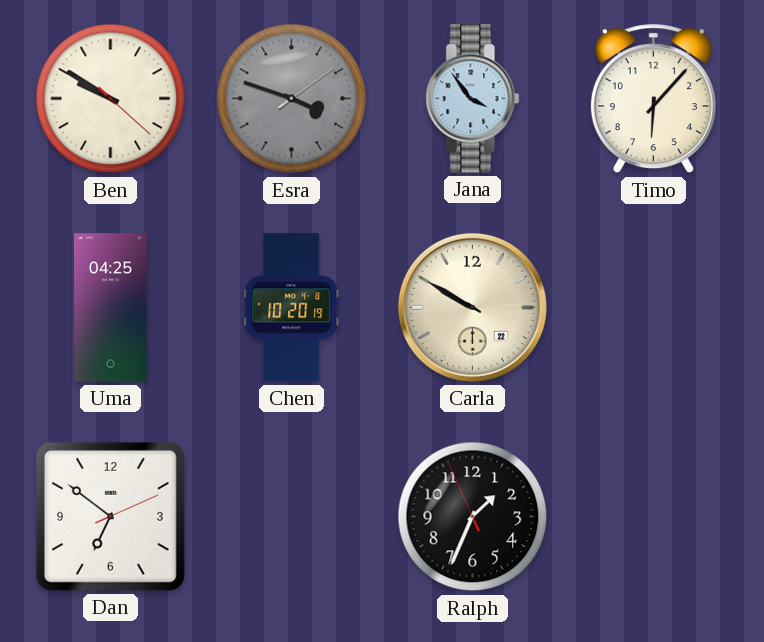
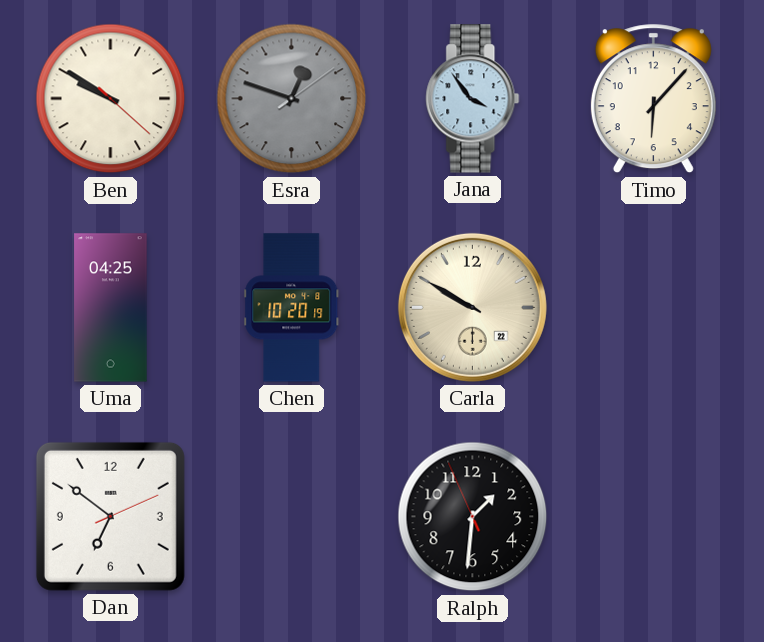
Esra: 3:48 -> 12:48
Ralph: 1:33 -> 1:30
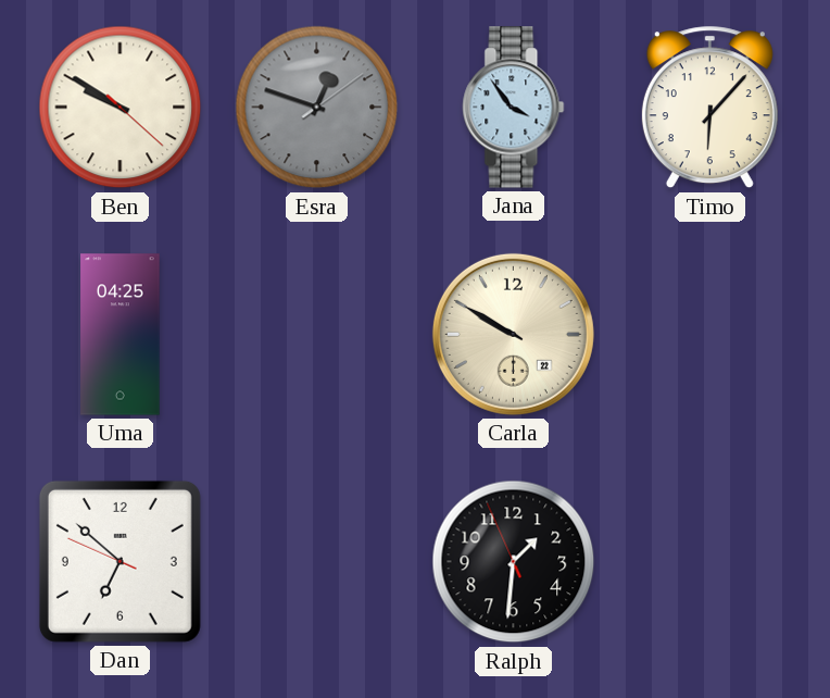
Chen: 10:20 -> none
Dan: 6:51:11 -> 6:51:49
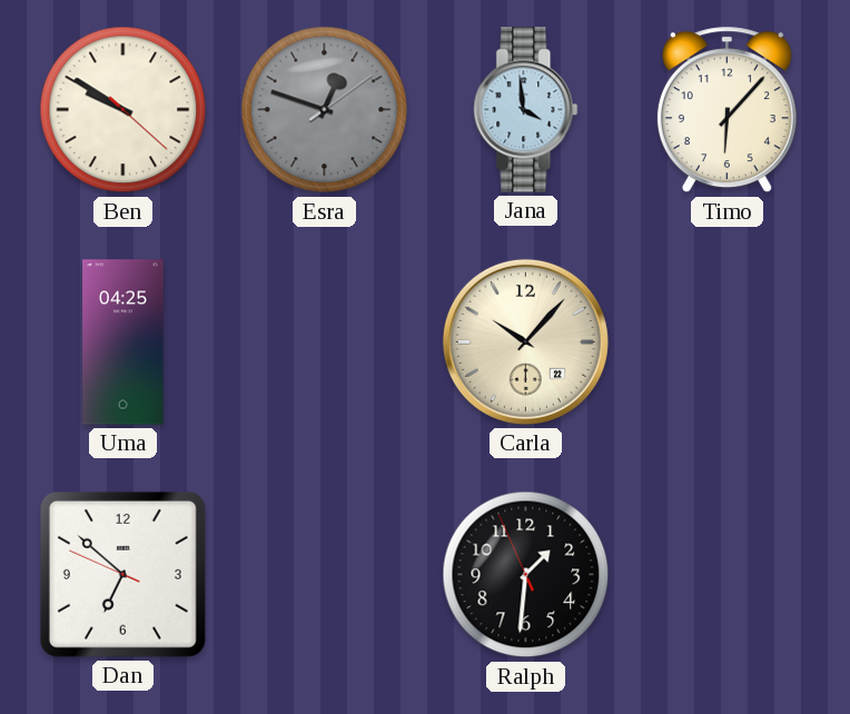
Jana: 3:54 -> 3:59
Carla: 9:50 -> 10:07
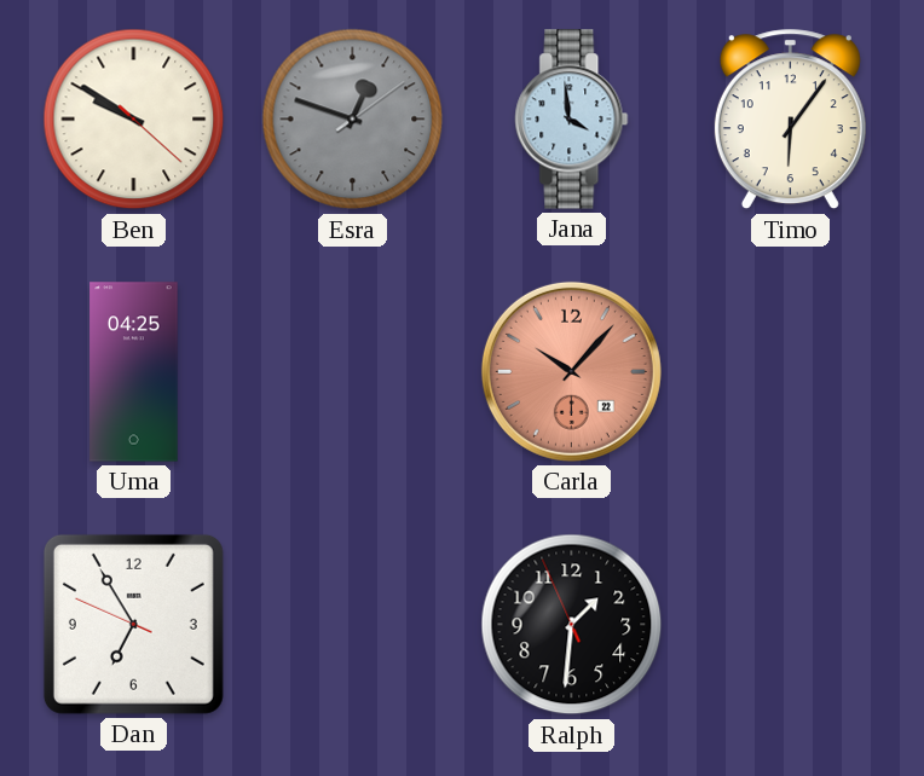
Timo: 6:07 -> 6:06
Carla dial: cream -> salmon
Dan: 6:51 -> 6:54
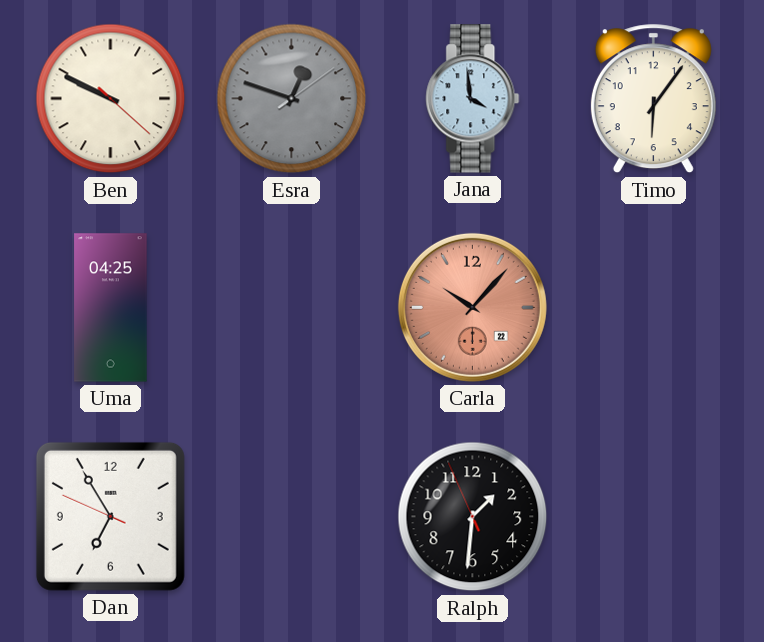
Ben: 9:50 -> 9:49
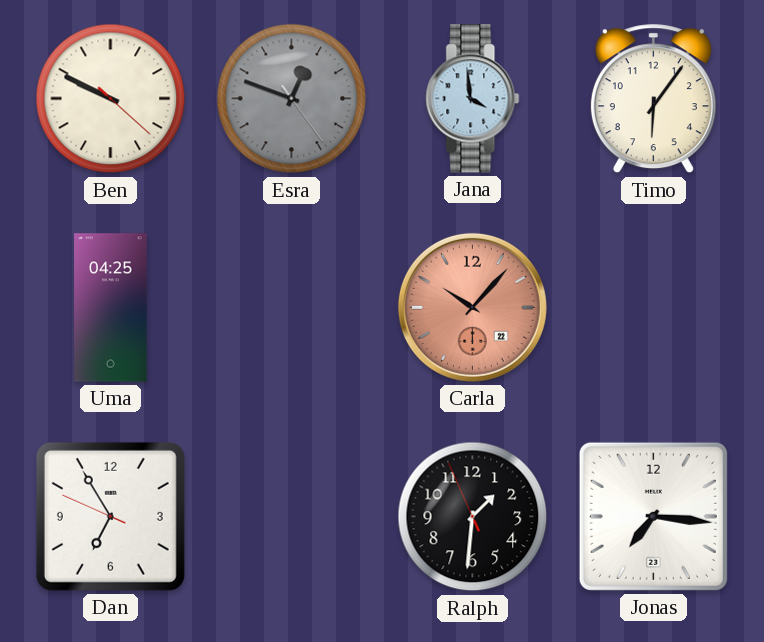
Esra: 12:48:09 -> 12:48:24
Jonas: none -> 7:16
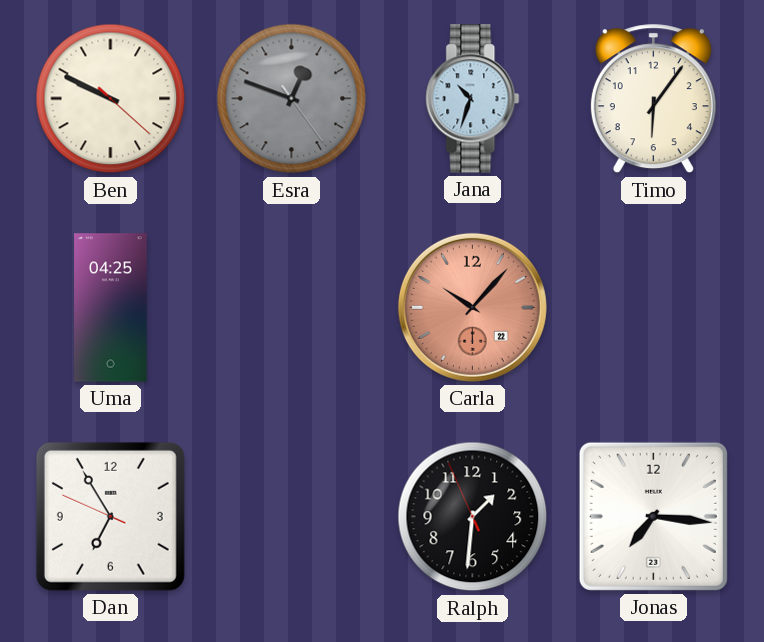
Jana: 3:59 -> 10:33
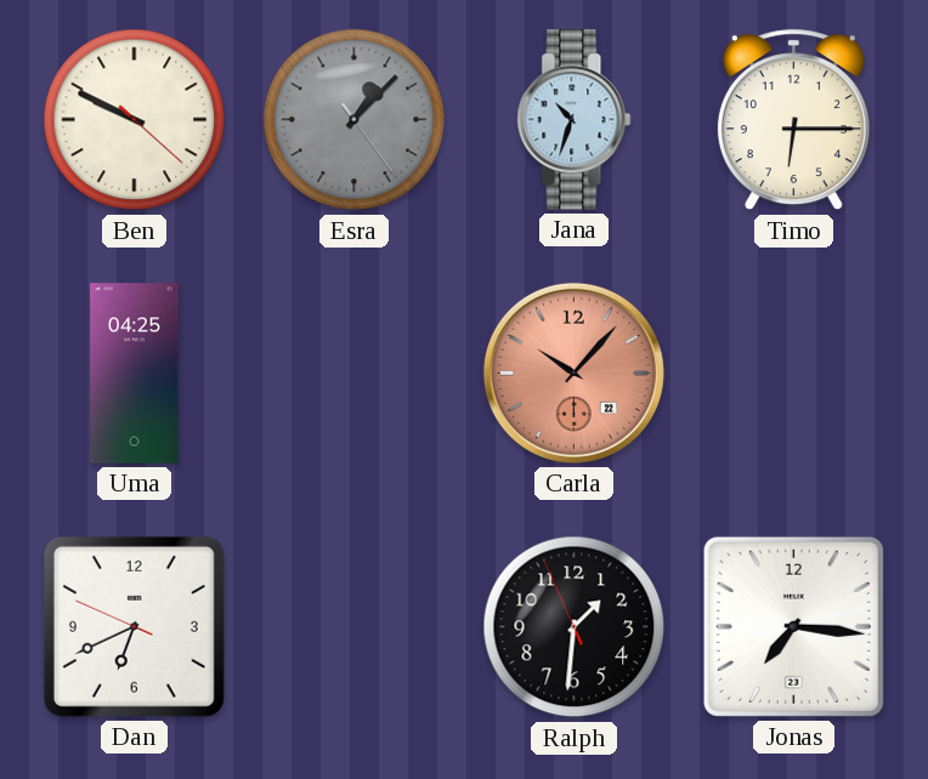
Esra: 12:48 -> 1:07
Timo: 6:06 -> 6:15
Dan: 6:54 -> 6:40
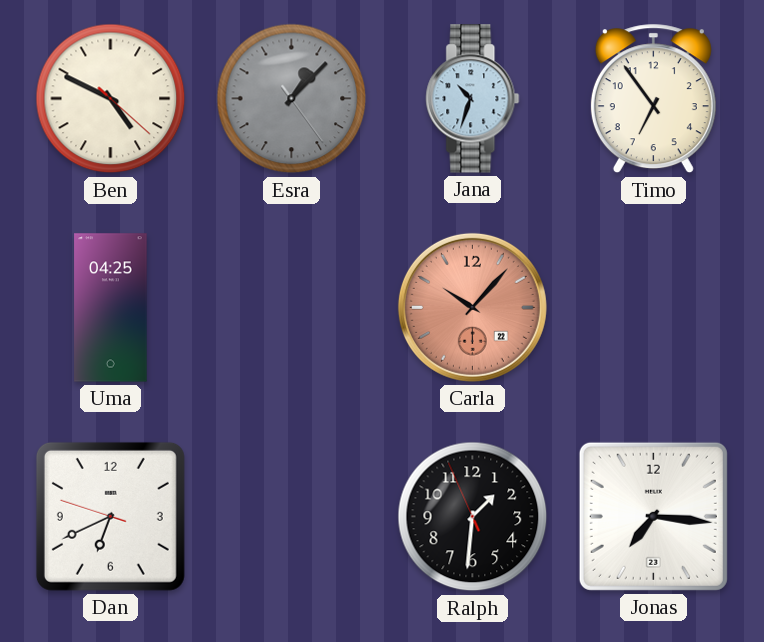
Ben: 9:49 -> 4:49
Timo: 6:15 -> 6:54
Dan: 6:40:49 -> 6:40:48
